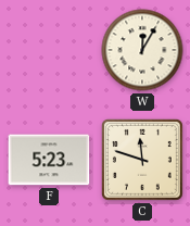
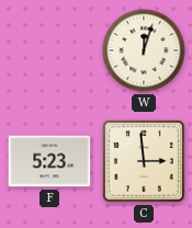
W: 12:05 -> 12:03
C: 11:48 -> 2:59
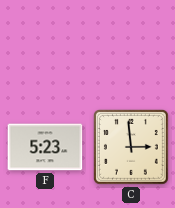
W: 12:03 -> none
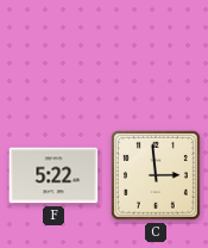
F: 5:23 -> 5:22
